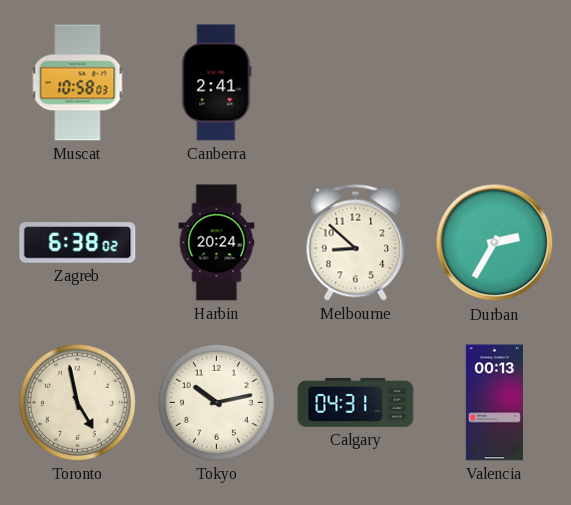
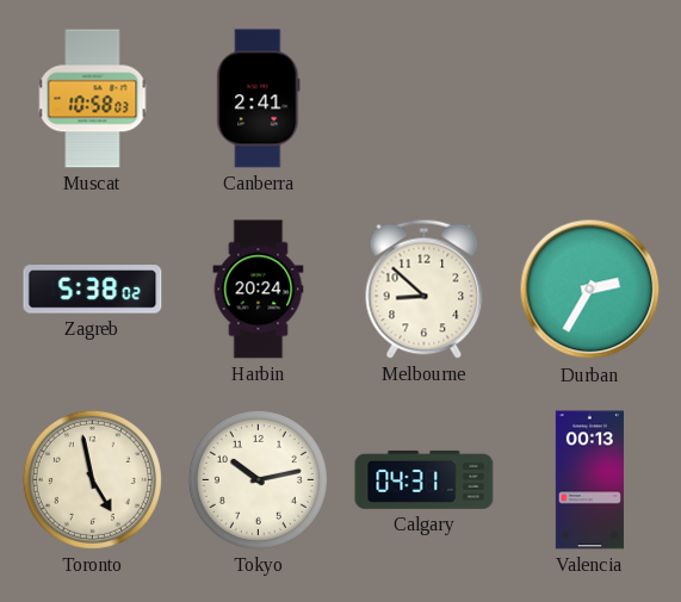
Zagreb: 6:38 -> 5:38
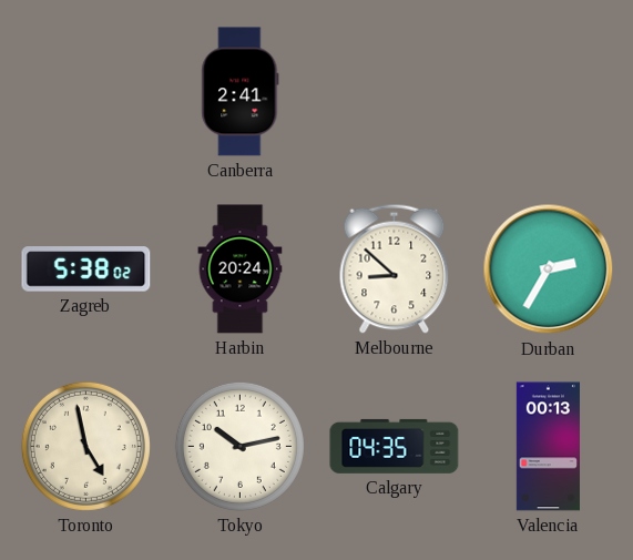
Muscat: 10:58 -> none
Calgary: 04:31 -> 04:35
